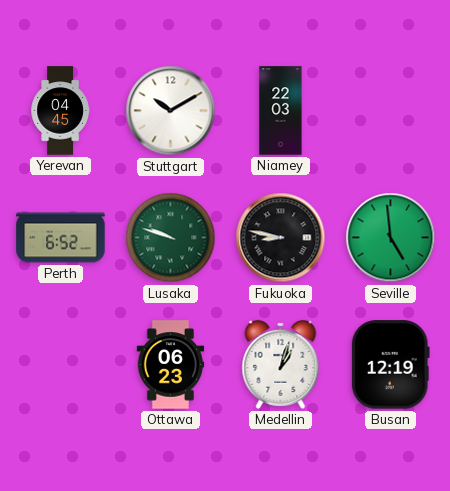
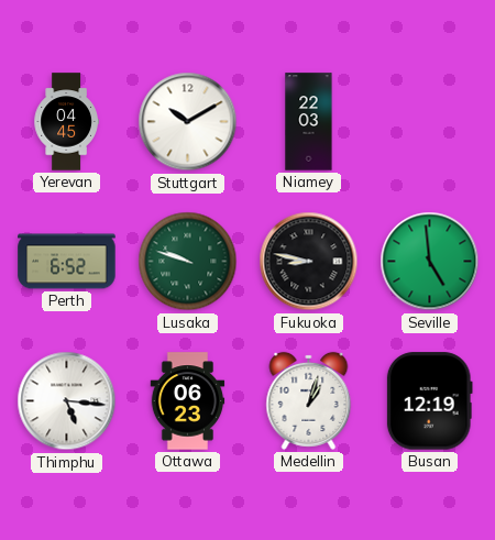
Thimphu: none -> 5:16
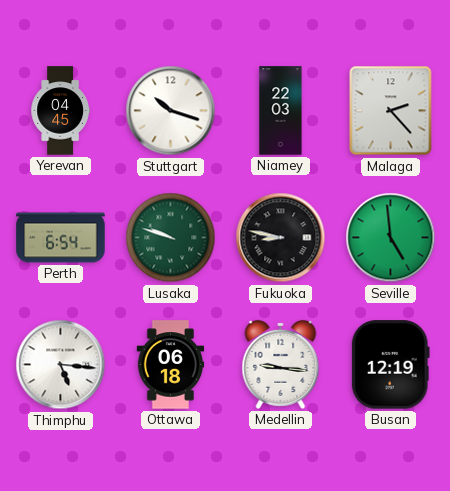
Stuttgart: 10:10 -> 10:18
Malaga: none -> 2:23
Perth: 6:52 -> 6:54
Ottawa: 06:23 -> 06:18
Medellin: 1:03 -> 9:16
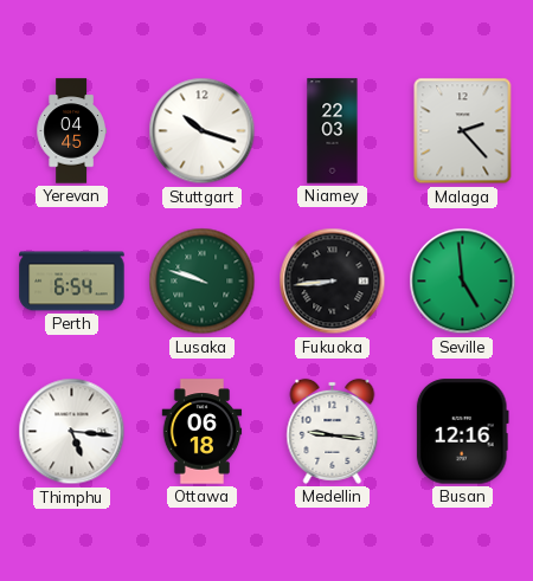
Fukuoka: 8:47 -> 8:44
Busan: 12:19 -> 12:16
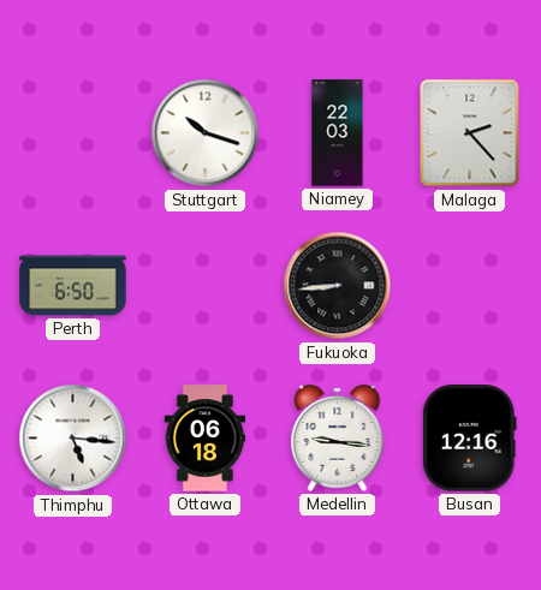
Yerevan: 04:45 -> none
Perth: 6:54 -> 6:50
Lusaka: 9:48 -> none
Seville: 4:59 -> none
